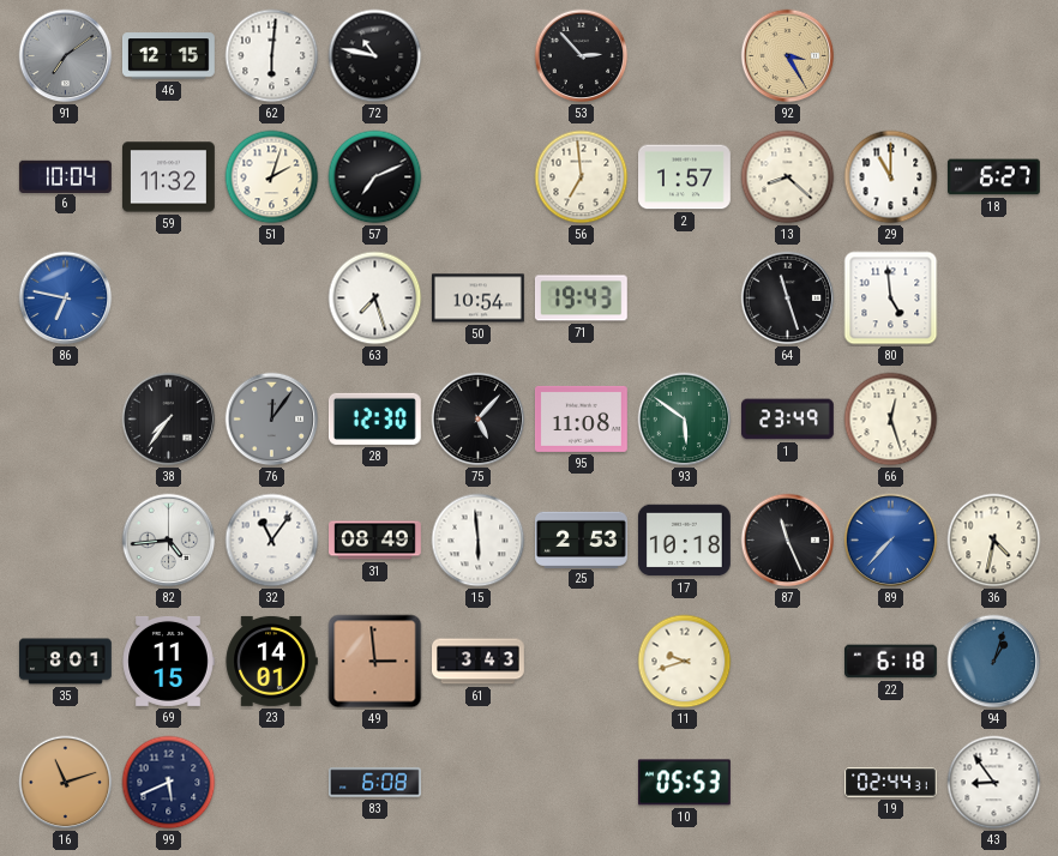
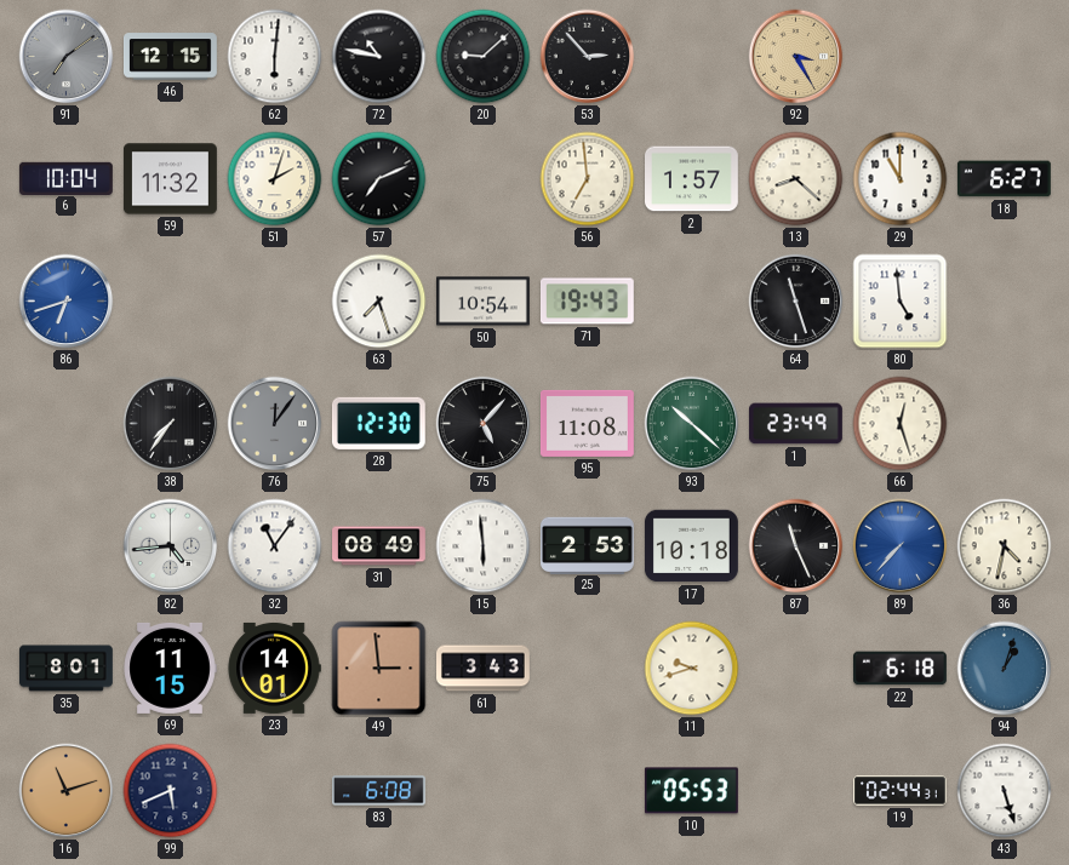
20: none -> 9:08
86: 6:47 -> 6:42
93: 5:51 -> 10:22
43: 8:54 -> 5:27
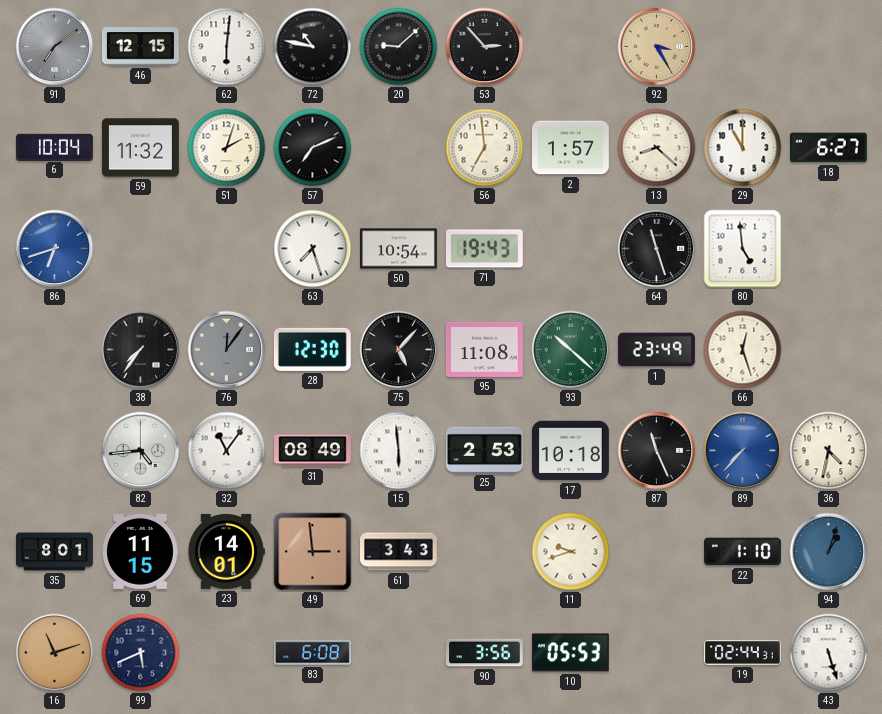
22: 6:18 -> 1:10
90: none -> 3:56
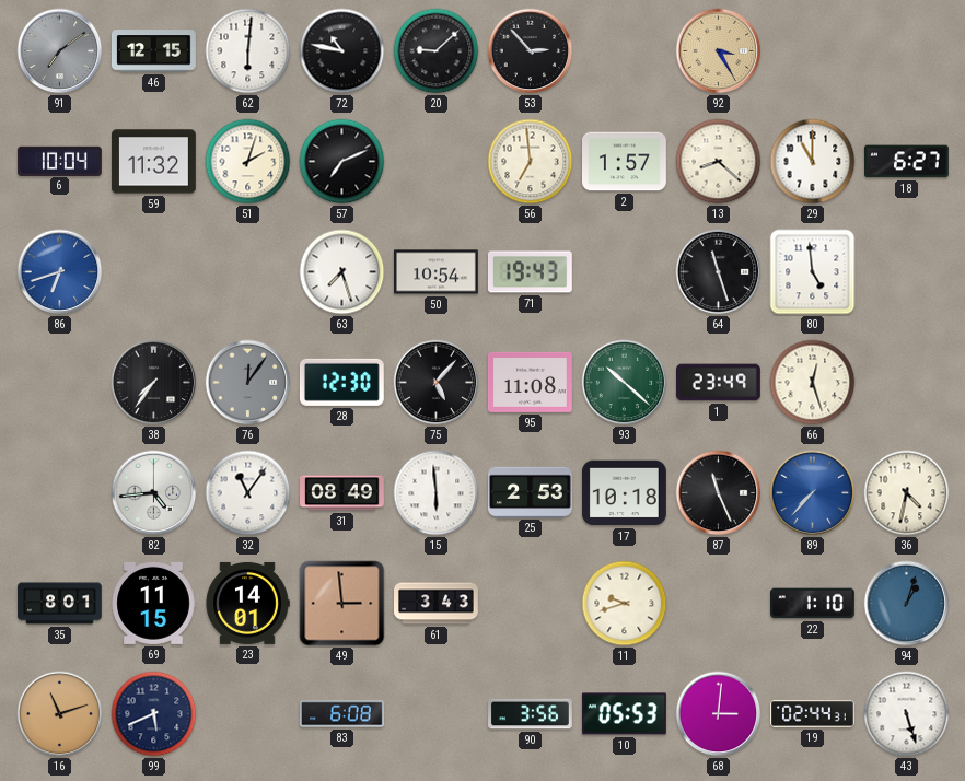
68: none -> 3:01
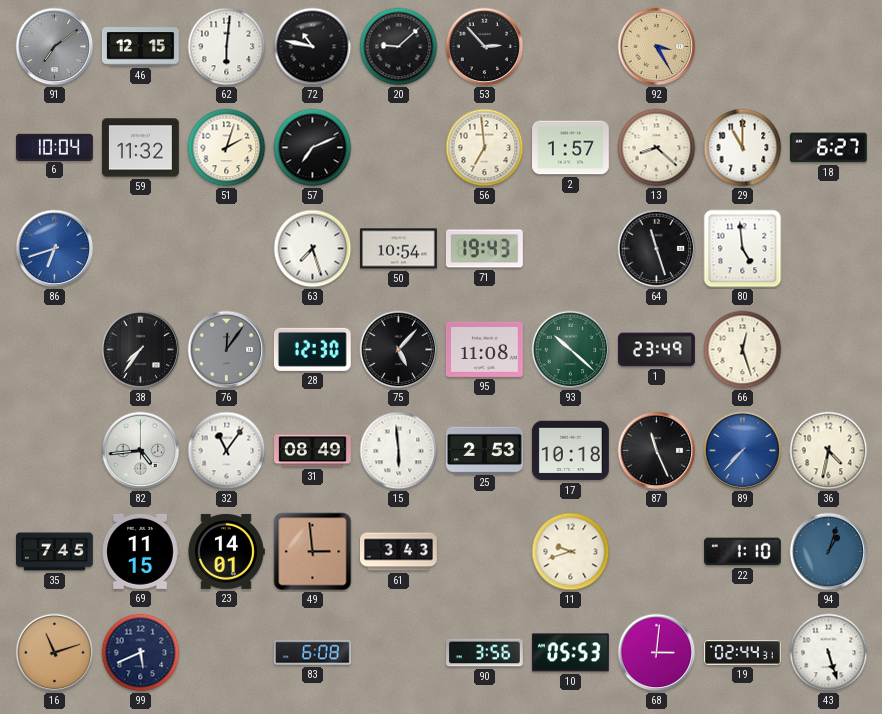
35: 8:01 -> 7:45
